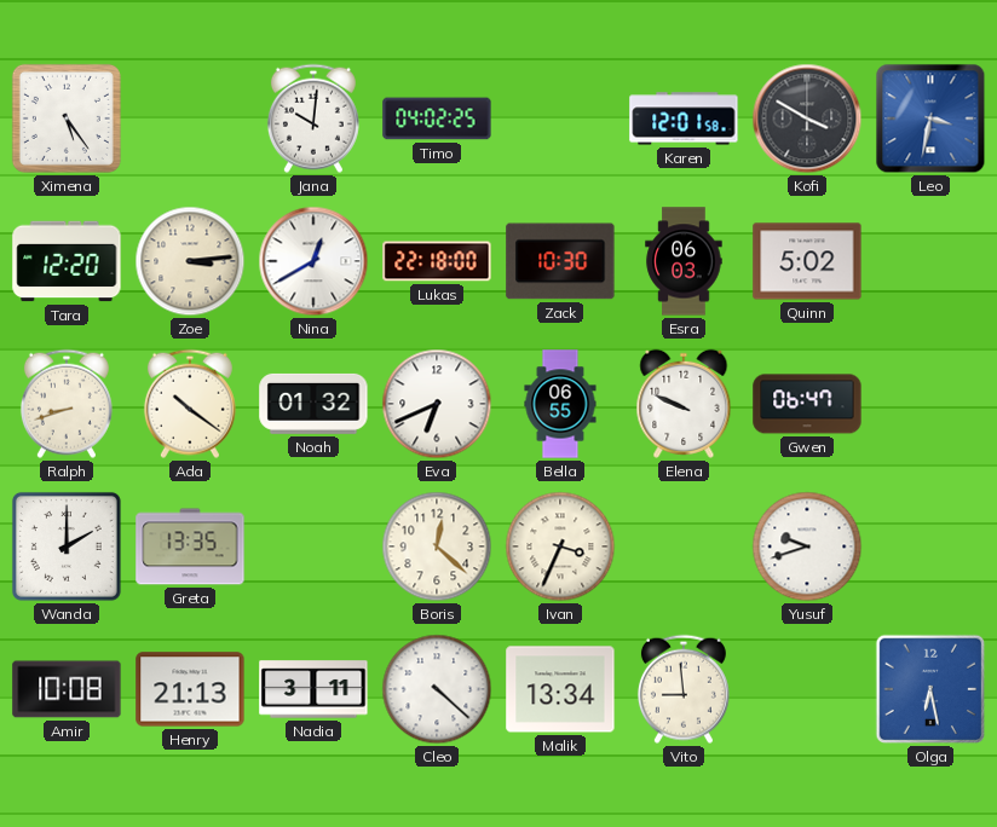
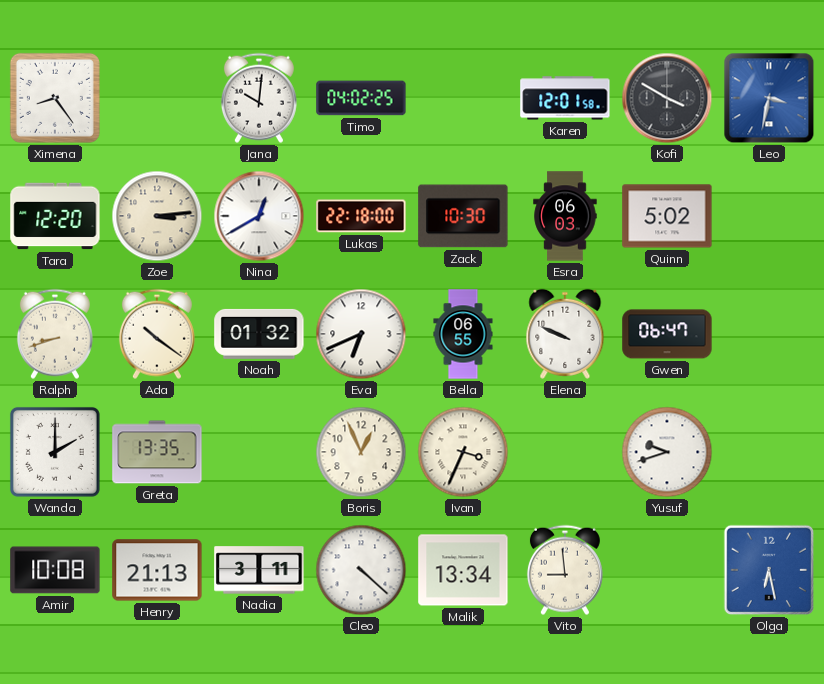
Ximena: 5:24 -> 8:24
Boris: 12:22 -> 12:56
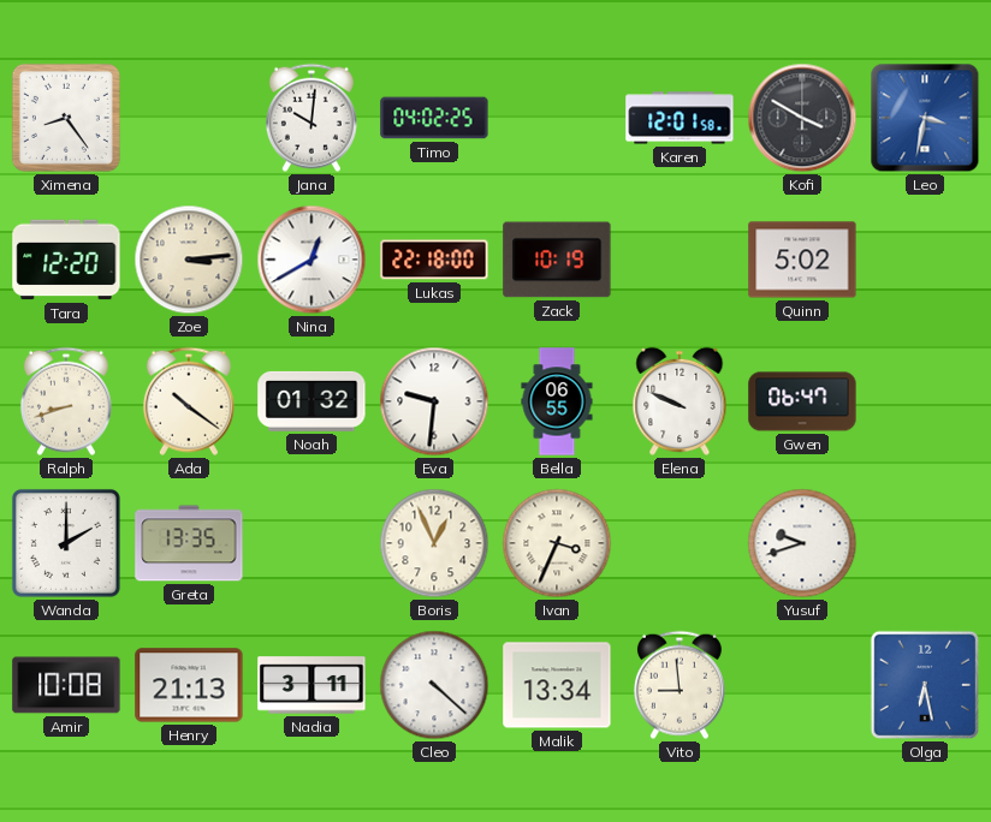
Zack: 10:30 -> 10:19
Esra: 06:03 -> none
Eva: 6:41 -> 9:31
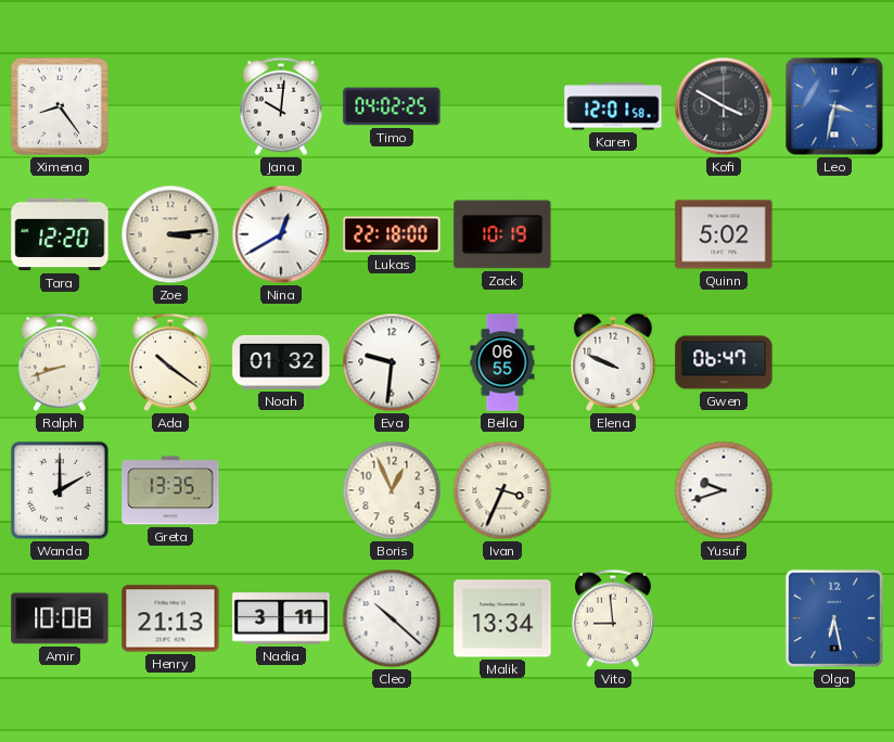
Cleo: 4:22 -> 10:22
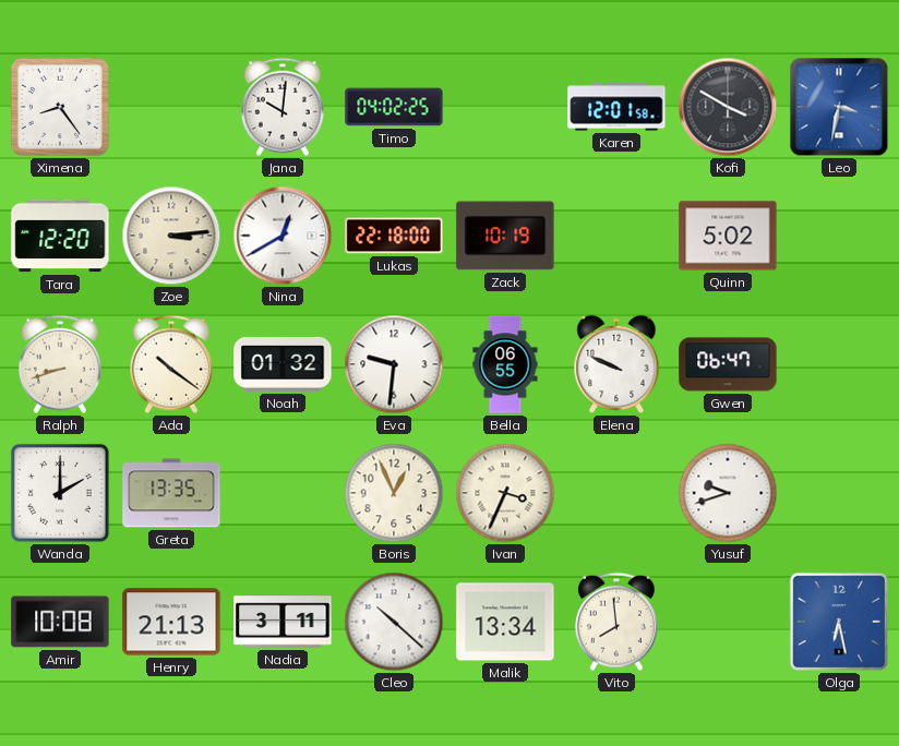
Vito: 8:59 -> 7:59
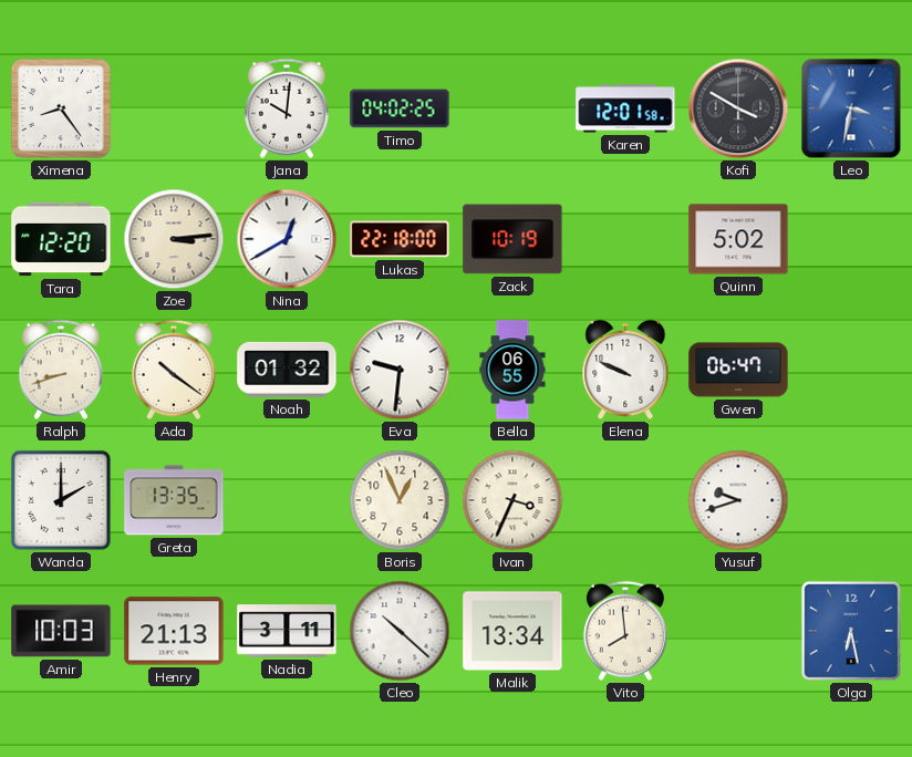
Amir: 10:08 -> 10:03
